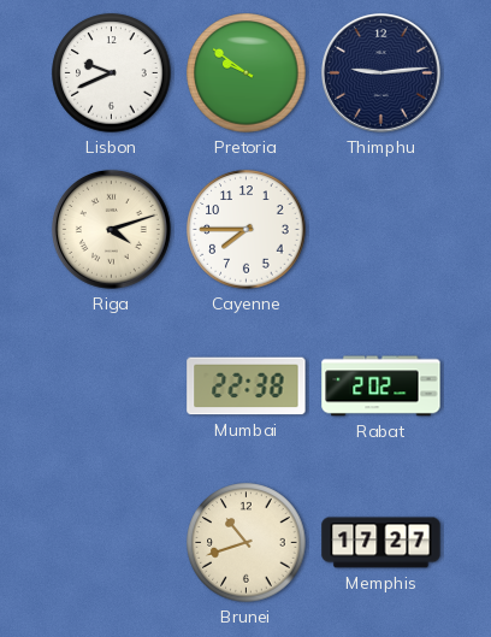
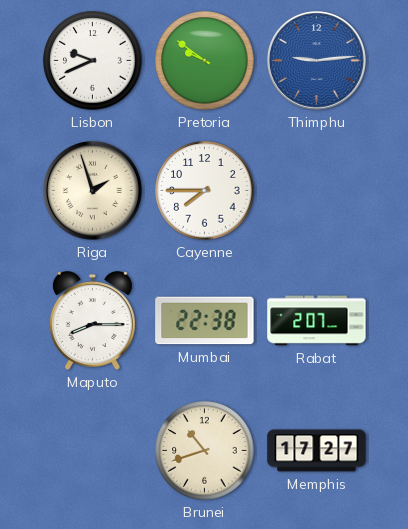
Thimphu dial: navy -> blue
Riga: 4:12 -> 1:57
Maputo: none -> 8:15
Rabat: 2:02 -> 2:07
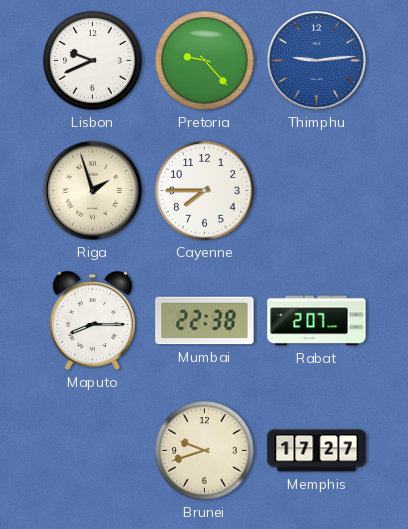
Pretoria: 9:51 -> 9:23
Brunei: 10:42 -> 9:42
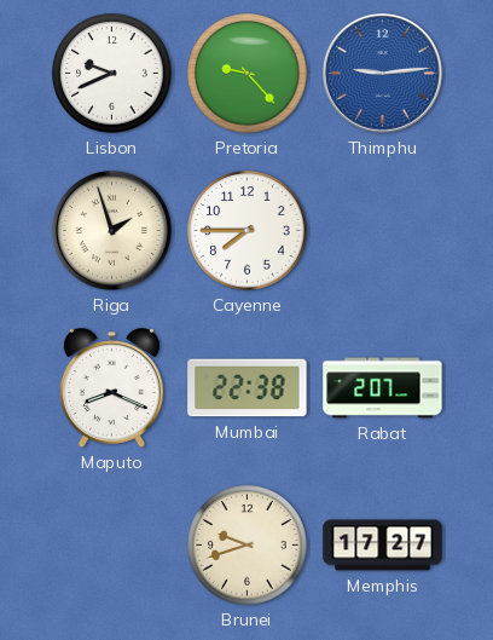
Maputo: 8:15 -> 8:19
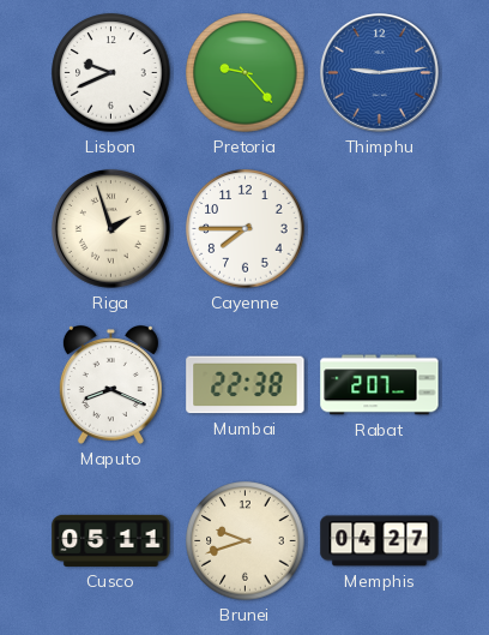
Cusco: none -> 05:11
Memphis: 17:27 -> 04:27
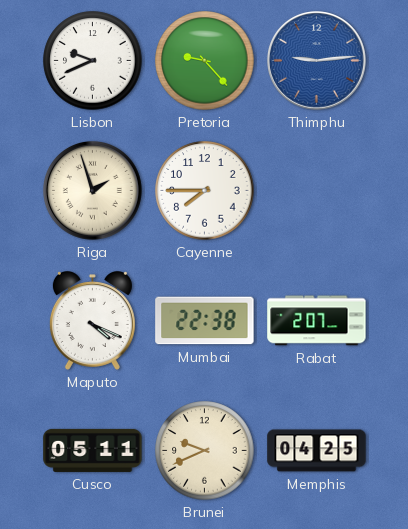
Maputo: 8:19 -> 4:19
Brunei: 9:42 -> 9:41
Memphis: 04:27 -> 04:25
